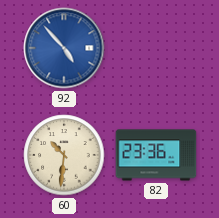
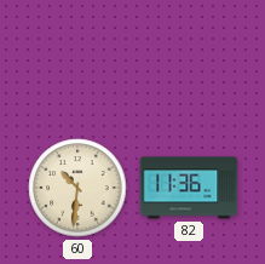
92: 4:53 -> none
82: 23:36 -> 11:36
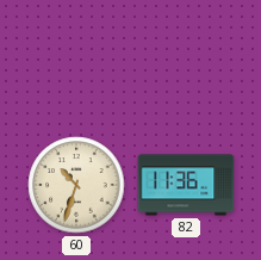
60: 10:31 -> 10:33
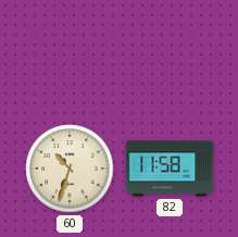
82: 11:36 -> 11:58
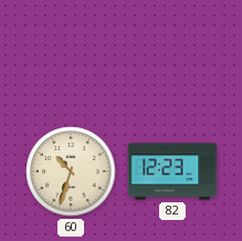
82: 11:58 -> 12:23
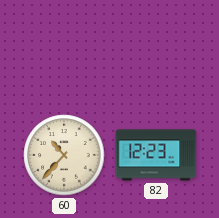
60: 10:33 -> 10:37
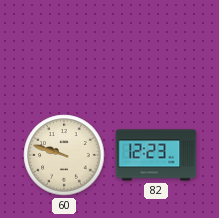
60: 10:37 -> 9:48
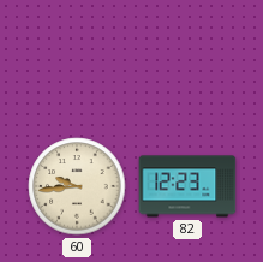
60: 9:48 -> 9:44
